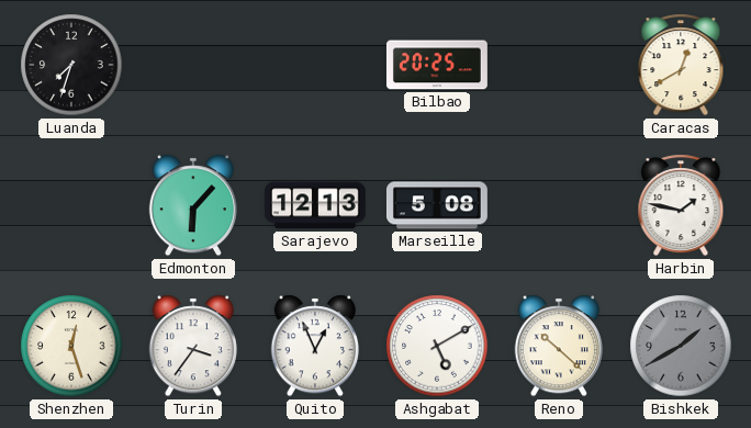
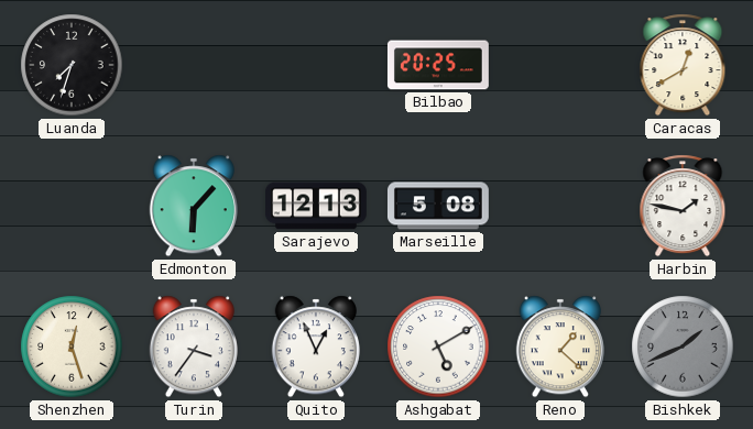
Reno: 10:22 -> 1:22
Bishkek: 1:40 -> 1:41
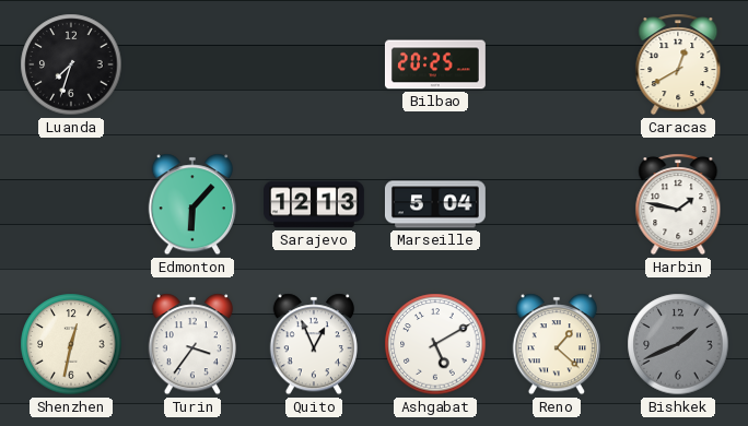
Marseille: 5:08 -> 5:04
Shenzhen: 12:27 -> 12:32
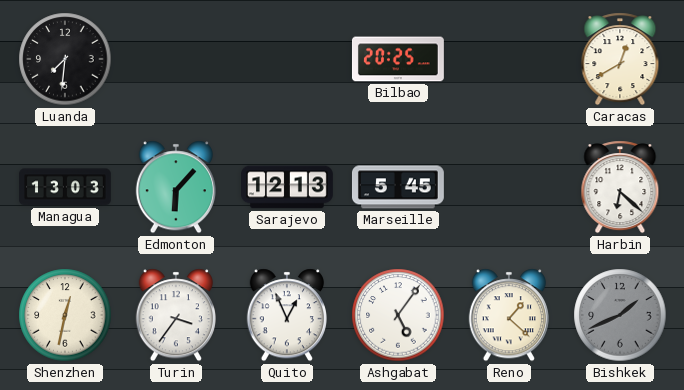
Luanda: 7:33 -> 7:31
Managua: none -> 13:03
Marseille: 5:04 -> 5:45
Harbin: 1:47 -> 6:22
Ashgabat: 5:10 -> 5:06
